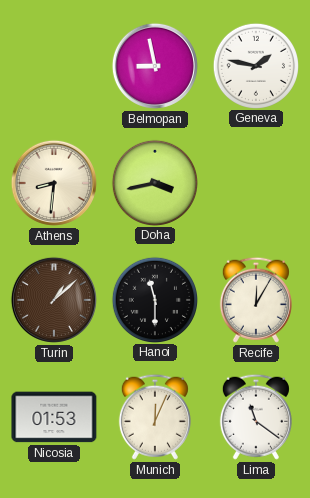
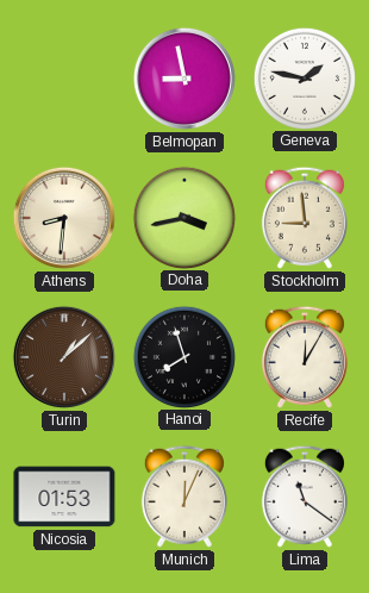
Stockholm: none -> 8:59
Hanoi: 11:30 -> 7:57
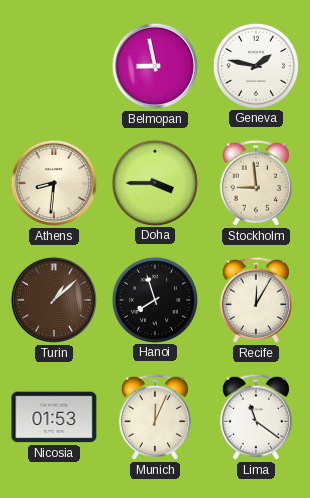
Doha: 3:43 -> 3:45
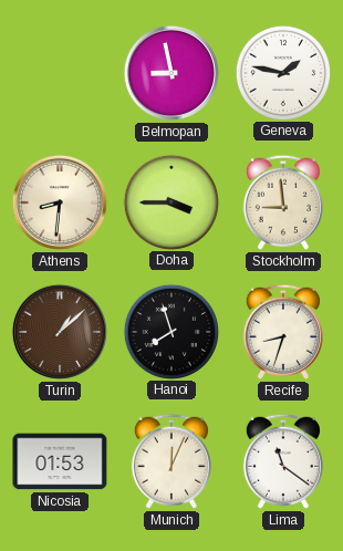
Recife: 12:05 -> 8:33
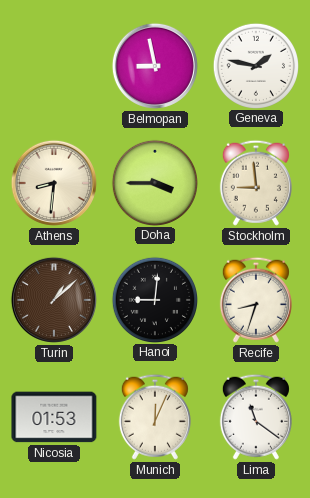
Hanoi: 7:57 -> 9:01
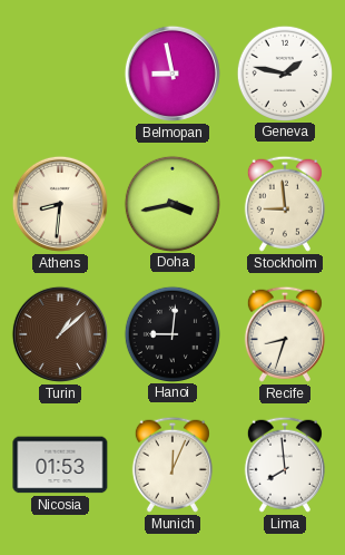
Doha: 3:45 -> 3:43
Lima: 11:21 -> 7:59
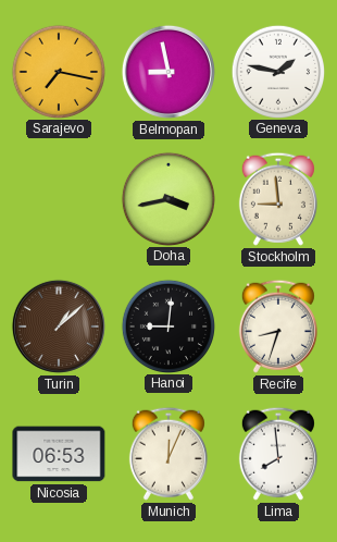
Sarajevo: none -> 7:17
Athens: 8:31 -> none
Nicosia: 01:53 -> 06:53
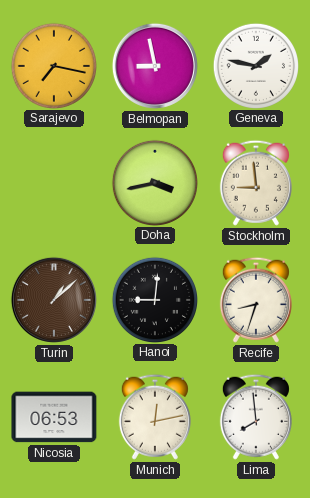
Munich: 12:04 -> 12:13
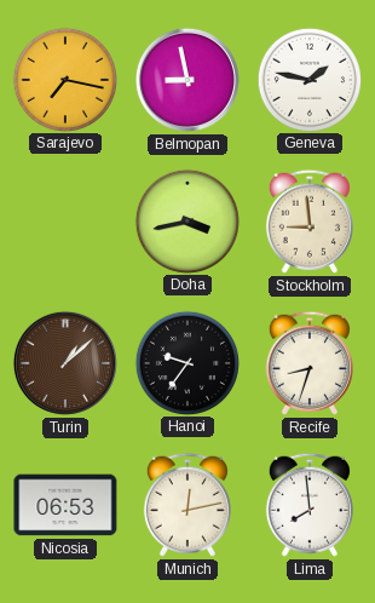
Hanoi: 9:01 -> 9:36
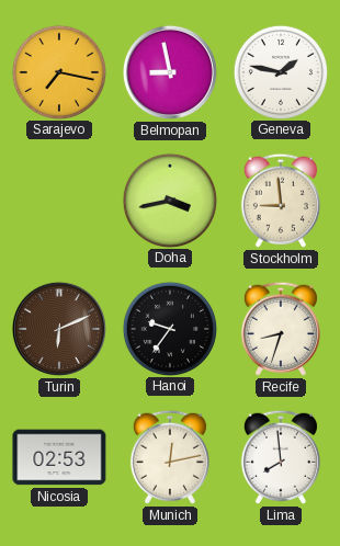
Turin: 1:08 -> 6:11
Nicosia: 06:53 -> 02:53
